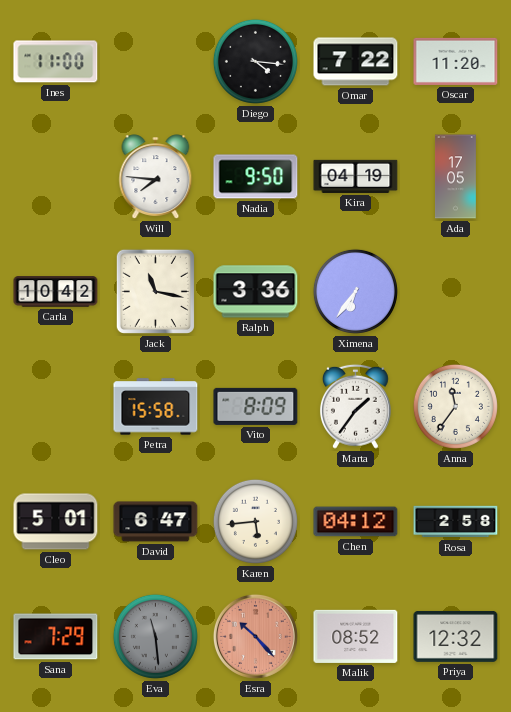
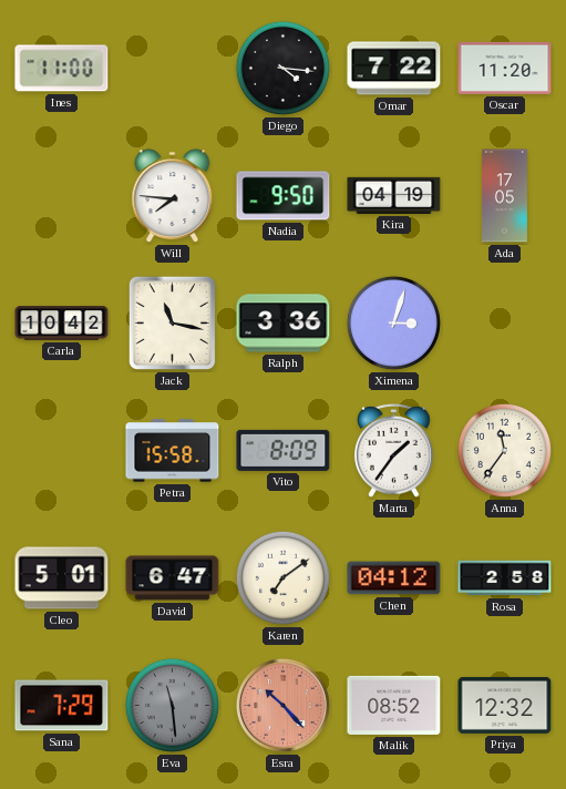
Ximena: 6:36 -> 3:03
Karen: 5:44 -> 7:09
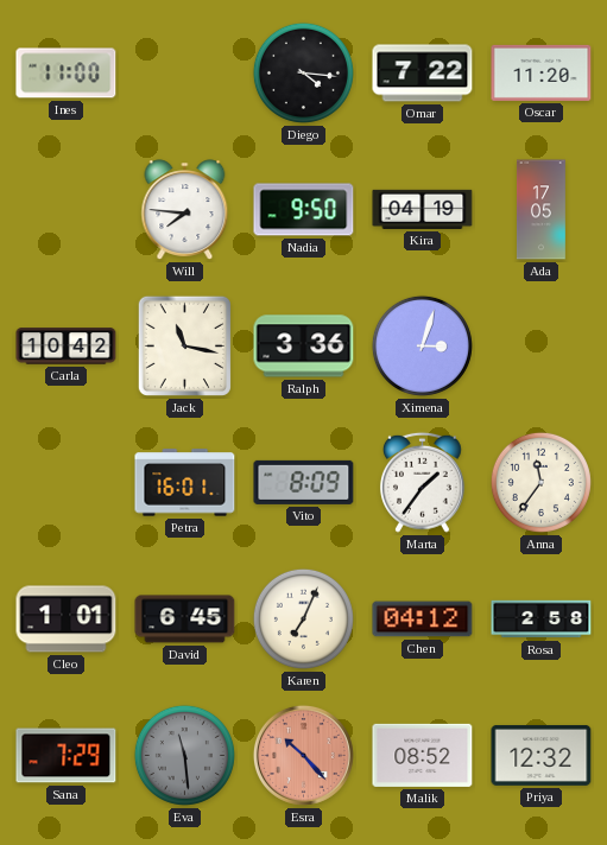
Petra: 15:58 -> 16:01
Cleo: 5:01 -> 1:01
David: 6:47 -> 6:45
Karen: 7:09 -> 7:04
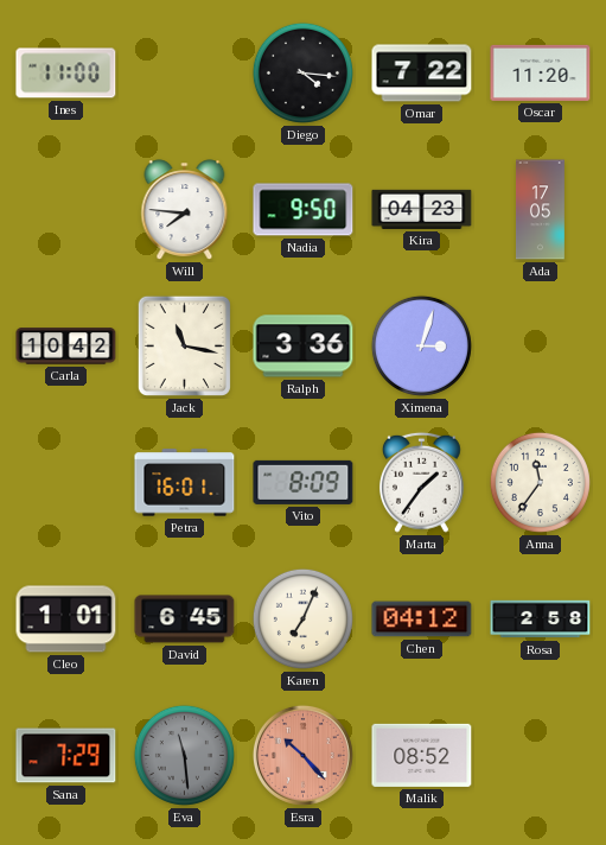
Kira: 04:19 -> 04:23
Priya: 12:32 -> none
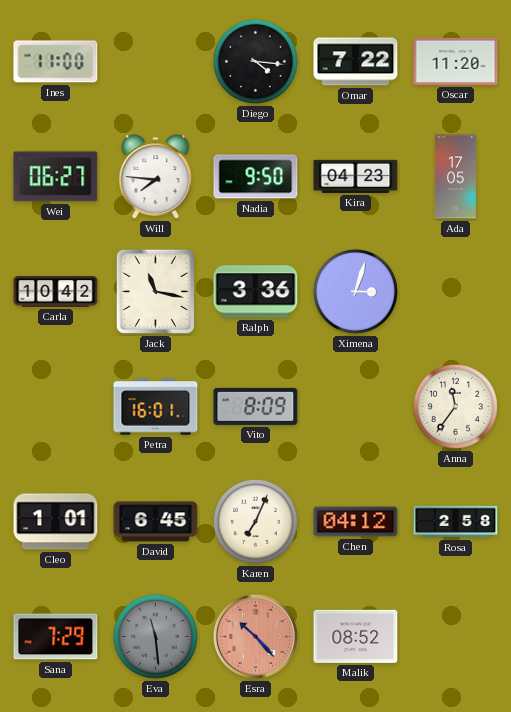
Wei: none -> 06:27
Marta: 1:36 -> none
